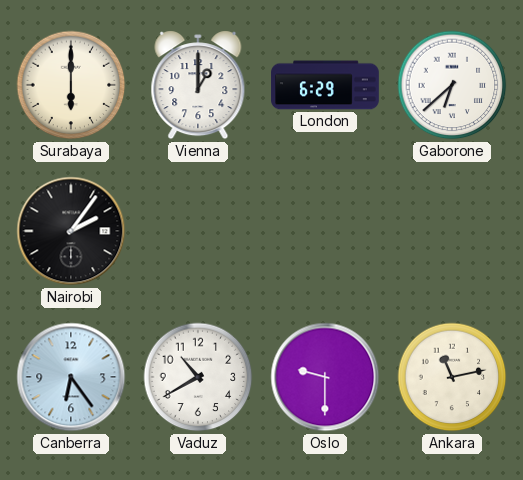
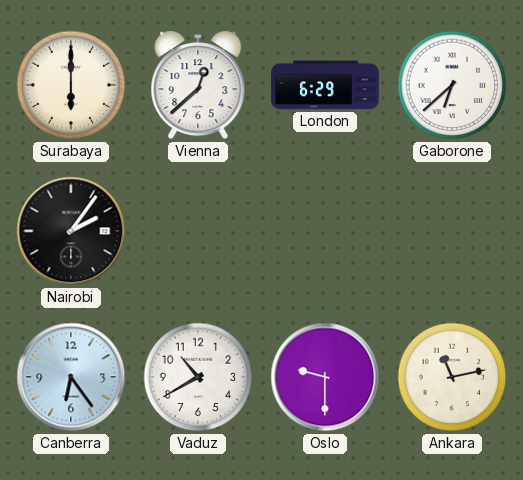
Vienna: 1:00 -> 12:38
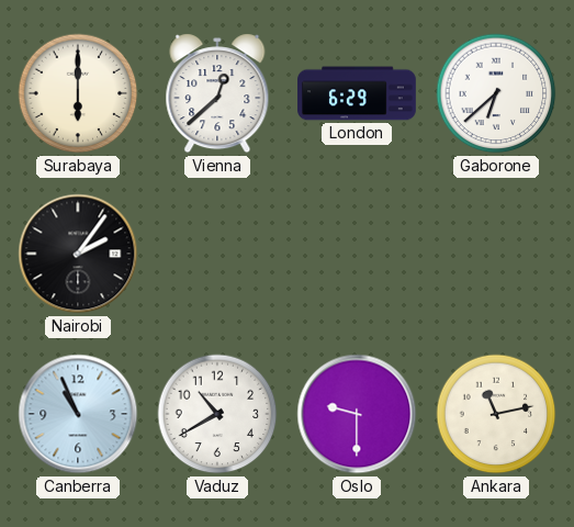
Canberra: 6:24 -> 10:56
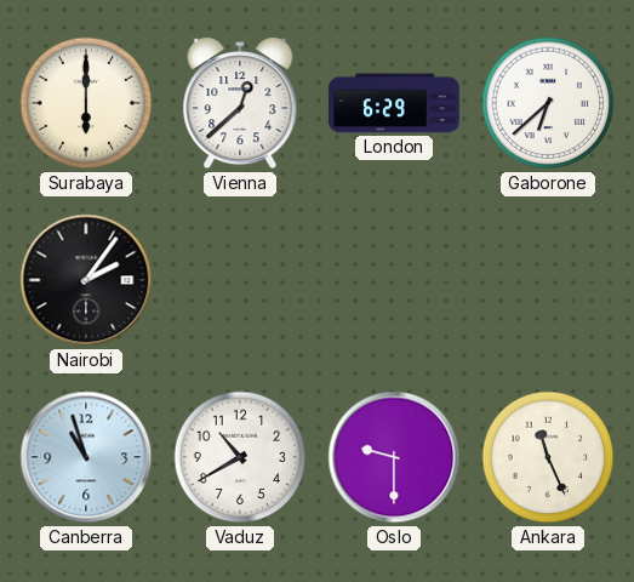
Canberra: 10:56 -> 10:57
Ankara: 11:13 -> 11:26
